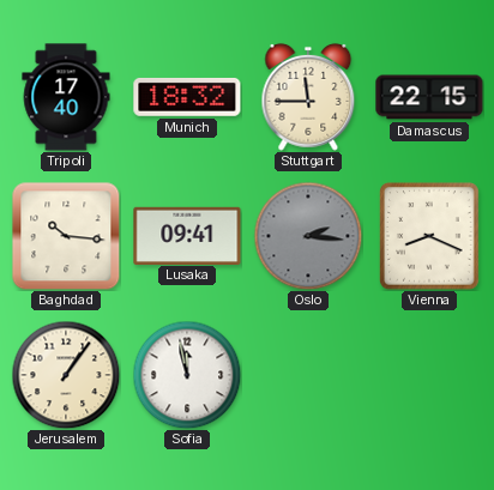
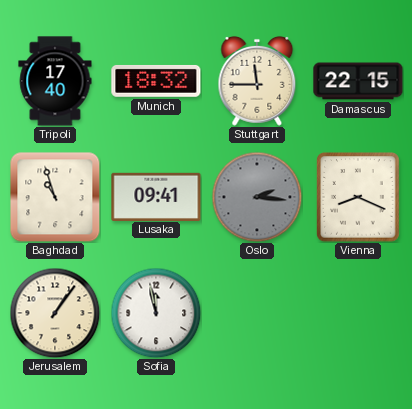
Baghdad: 10:16 -> 10:57
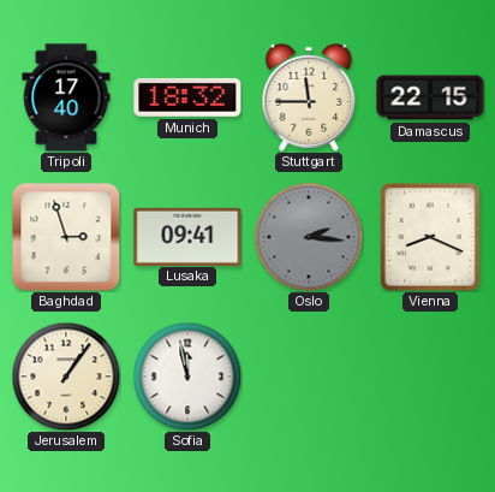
Baghdad: 10:57 -> 2:57
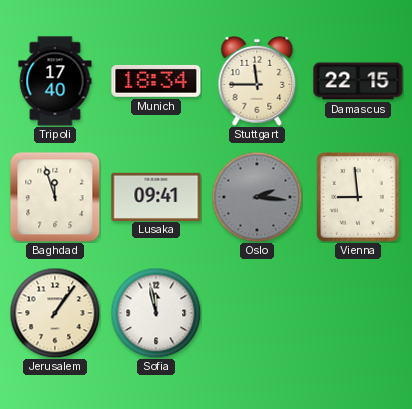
Munich: 18:32 -> 18:34
Baghdad: 2:57 -> 11:57
Vienna: 8:19 -> 8:59
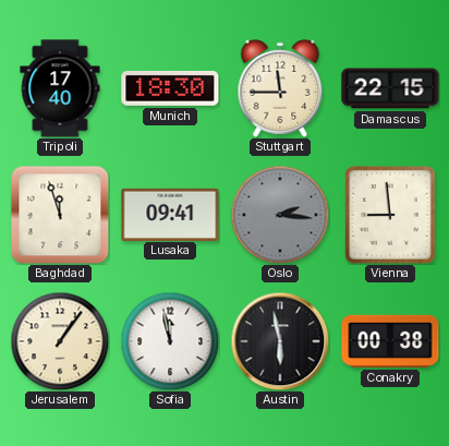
Munich: 18:34 -> 18:30
Austin: none -> 5:58
Conakry: none -> 00:38
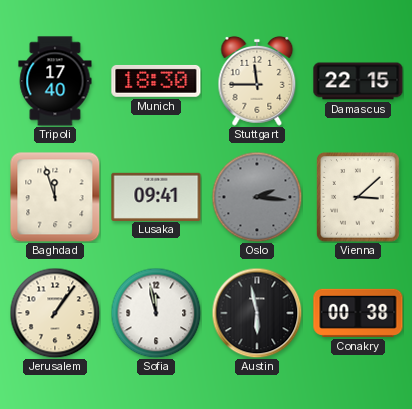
Vienna: 8:59 -> 3:08
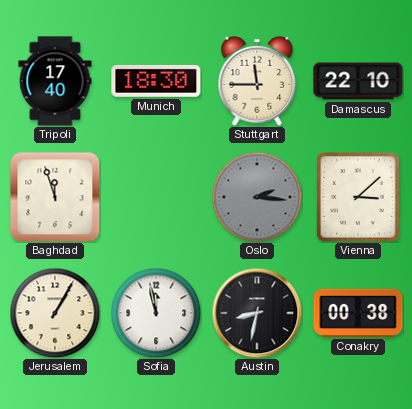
Damascus: 22:15 -> 22:10
Lusaka: 09:41 -> none
Jerusalem: 1:06 -> 1:05
Austin: 5:58 -> 8:32
